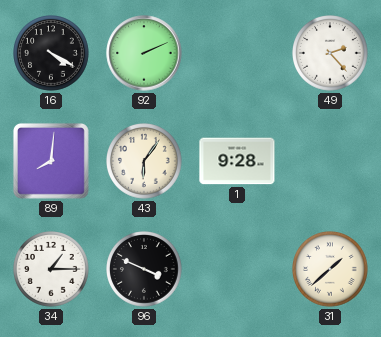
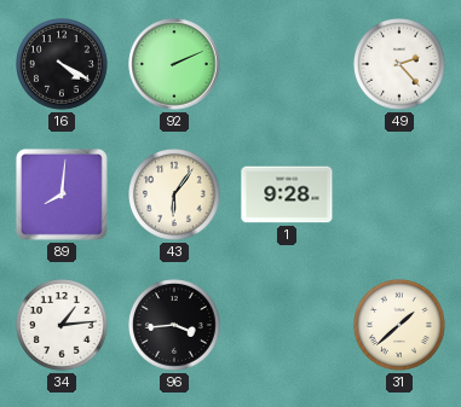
34: 1:15 -> 1:14
96: 3:49 -> 3:44
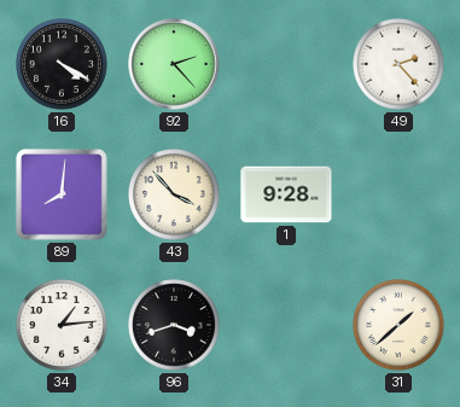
92: 2:11 -> 2:23
43: 6:06 -> 3:53
96: 3:44 -> 3:42
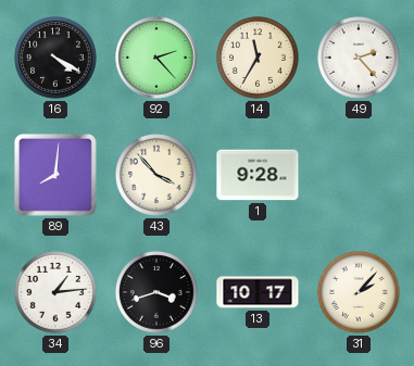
14: none -> 11:35
13: none -> 10:17
31: 1:38 -> 2:07
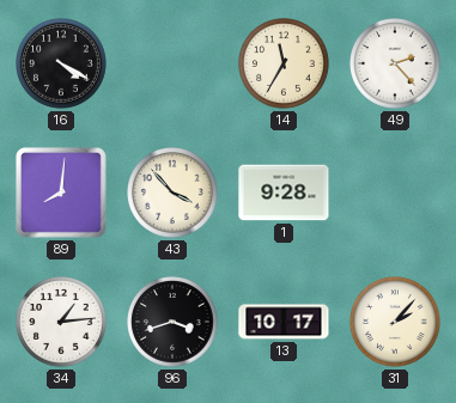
92: 2:23 -> none
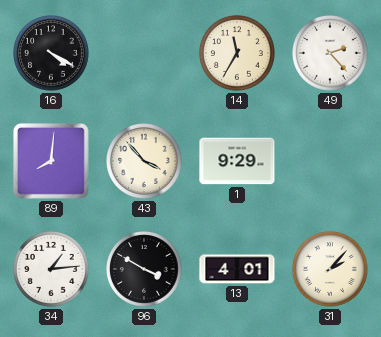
1: 9:28 -> 9:29
96: 3:42 -> 3:50
13: 10:17 -> 4:01
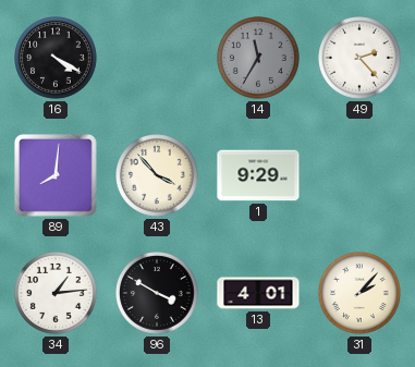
14 dial: cream -> grey
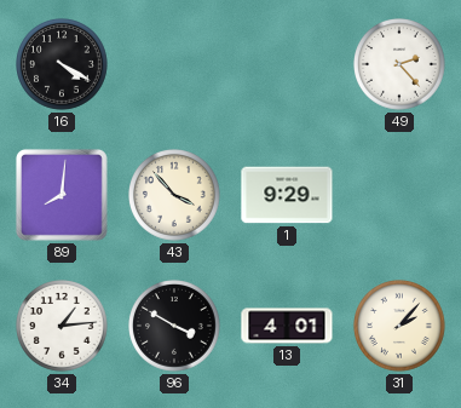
14: 11:35 -> none
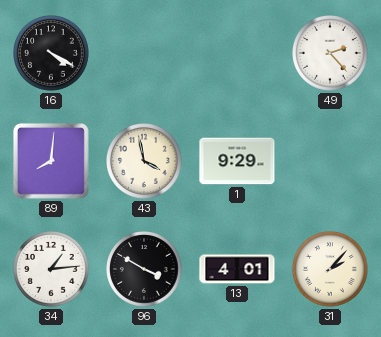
43: 3:53 -> 3:58
